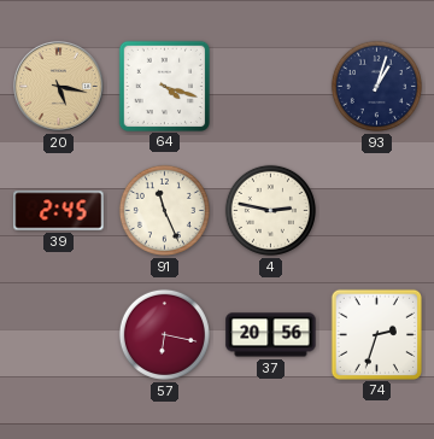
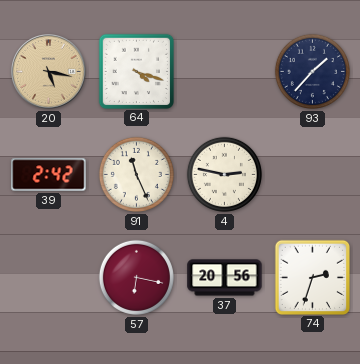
93: 1:03 -> 1:37
39: 2:45 -> 2:42
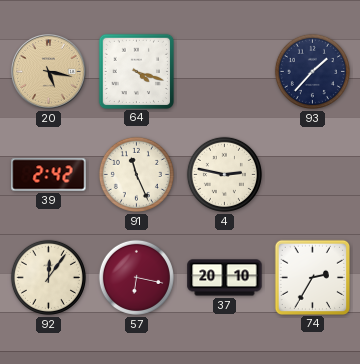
92: none -> 12:06
37: 20:56 -> 20:10
74: 2:33 -> 2:35
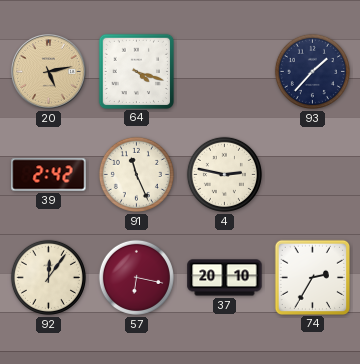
20: 5:17 -> 5:13
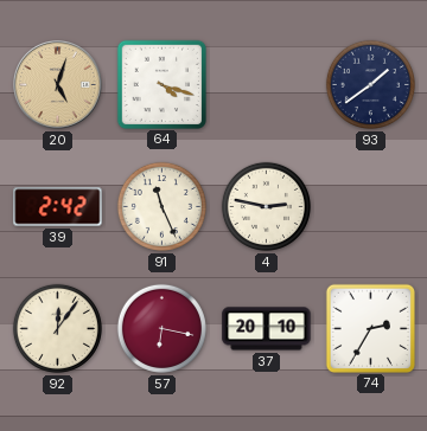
20: 5:13 -> 5:03
93: 1:37 -> 1:39
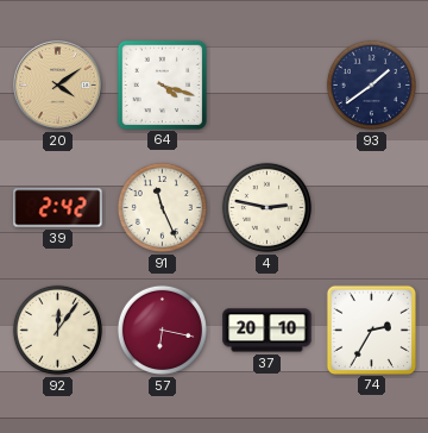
20: 5:03 -> 4:09
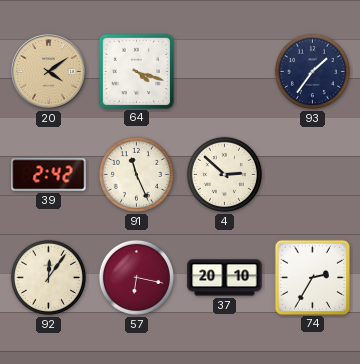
93: 1:39 -> 1:36
4: 2:47 -> 2:52
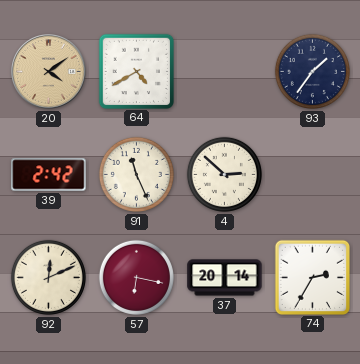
64: 4:18 -> 4:40
92: 12:06 -> 12:11
37: 20:10 -> 20:14
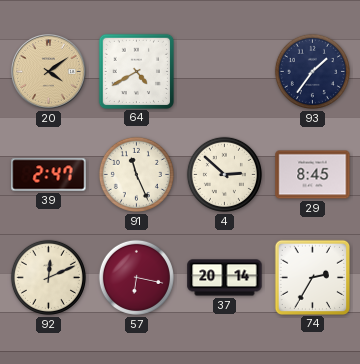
39: 2:42 -> 2:47
29: none -> 8:45
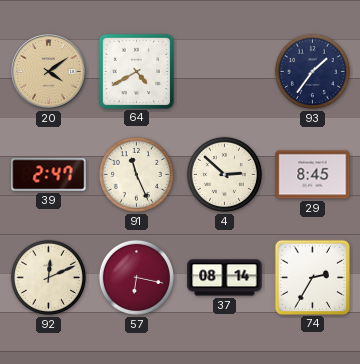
37: 20:14 -> 08:14
